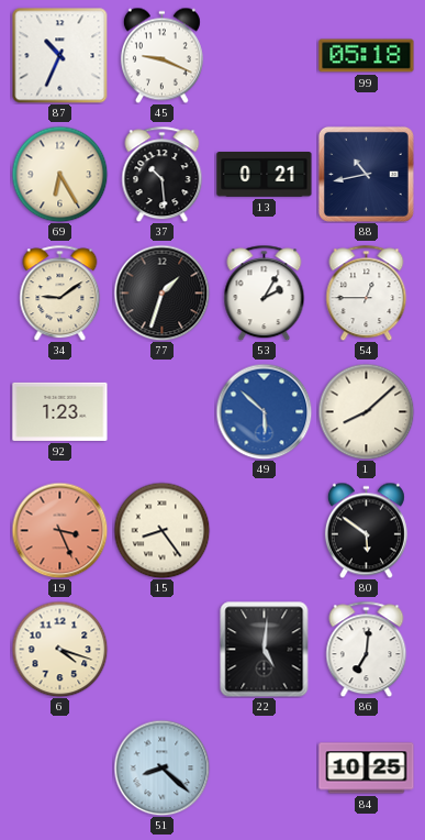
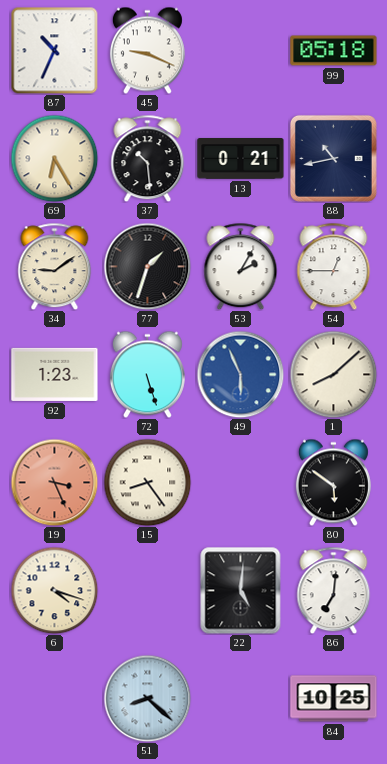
72: none -> 5:27
49: 5:52 -> 5:56
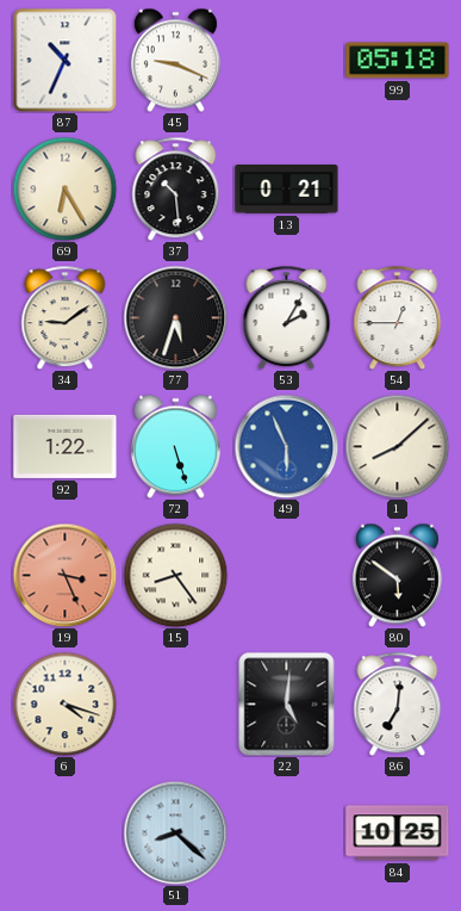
88: 10:43 -> none
77: 1:33 -> 5:33
92: 1:23 -> 1:22
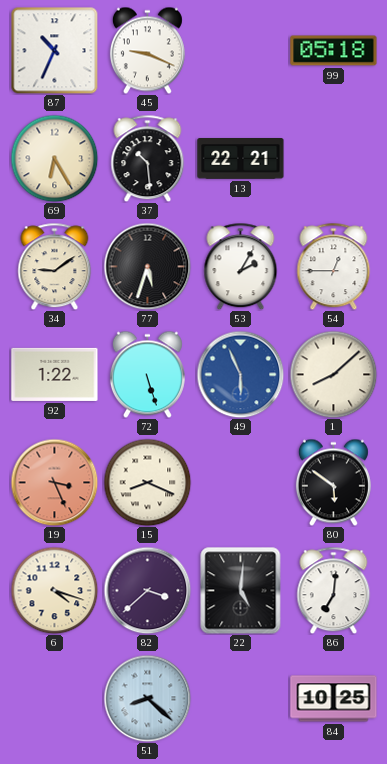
13: 0:21 -> 22:21
15: 8:24 -> 8:19
82: none -> 3:38
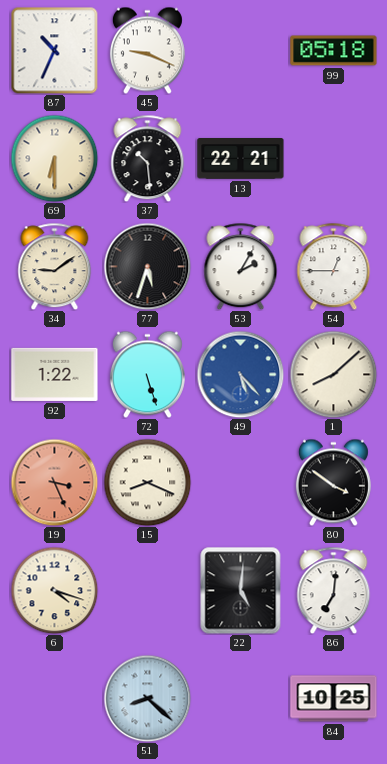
69: 6:25 -> 6:30
49: 5:56 -> 5:23
80: 5:51 -> 3:51
82: 3:38 -> none
